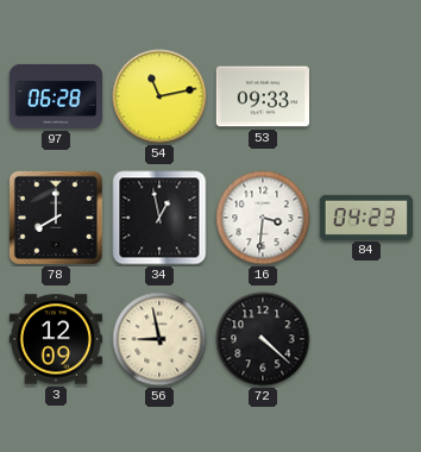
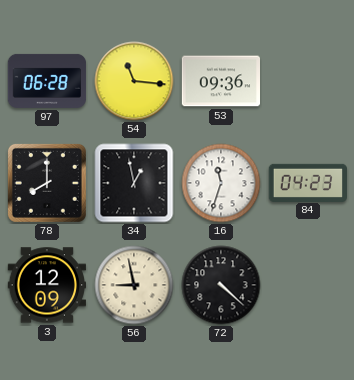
54: 11:13 -> 11:16
53: 09:33 -> 09:36
16: 3:31 -> 11:33
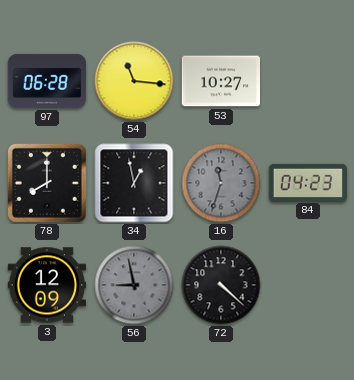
53: 09:36 -> 10:27
16 dial: white -> grey
56 dial: cream -> grey
